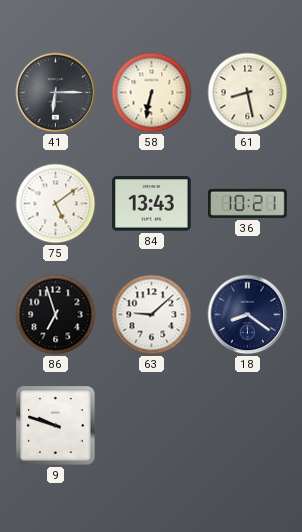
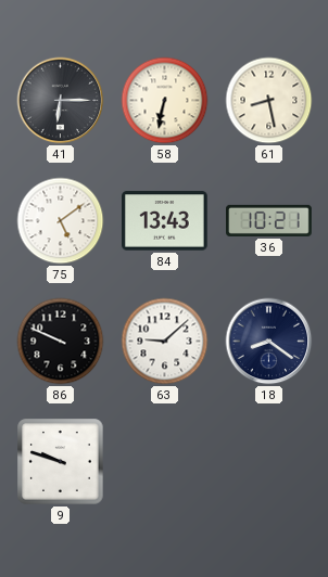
86: 6:57 -> 9:49
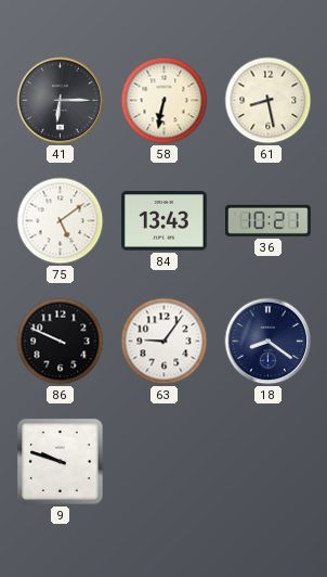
63: 9:08 -> 9:06
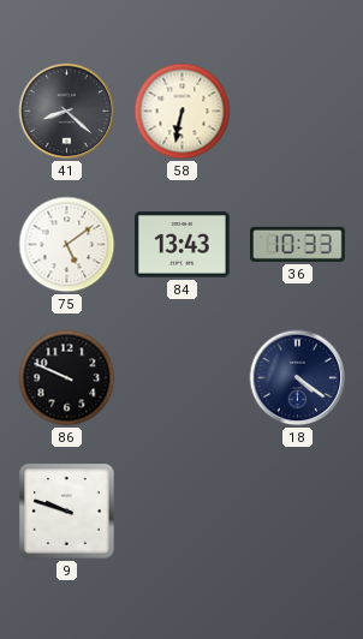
41: 6:15 -> 8:22
61: 8:28 -> none
36: 10:21 -> 10:33
63: 9:06 -> none
18: 8:21 -> 4:21
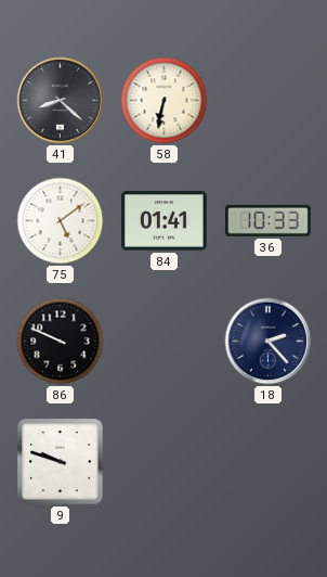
84: 13:43 -> 01:41
18: 4:21 -> 2:23
